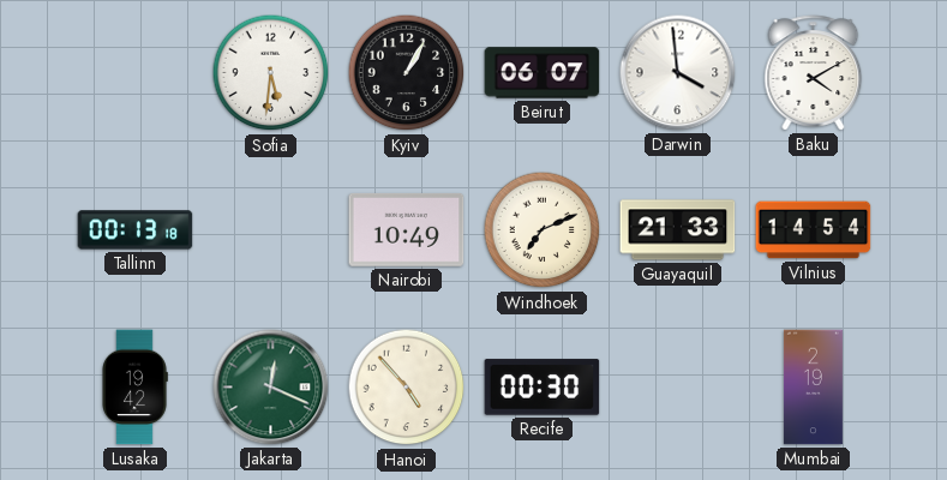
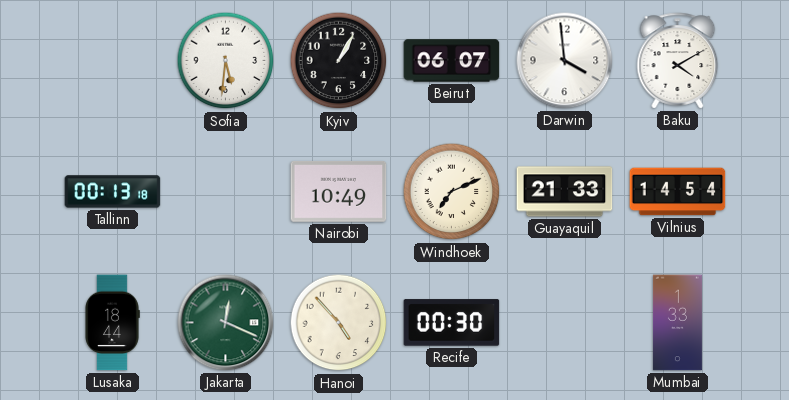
Lusaka: 19:42 -> 18:44
Mumbai: 2:19 -> 1:33
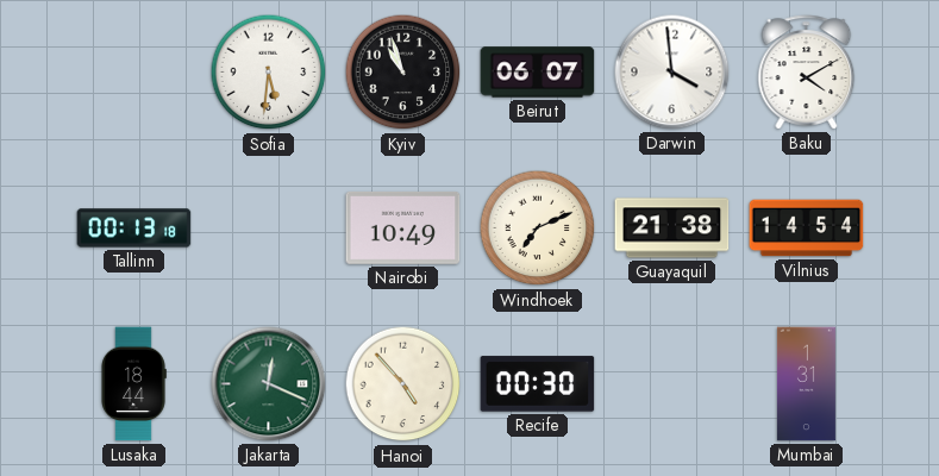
Kyiv: 1:05 -> 10:57
Guayaquil: 21:33 -> 21:38
Mumbai: 1:33 -> 1:31
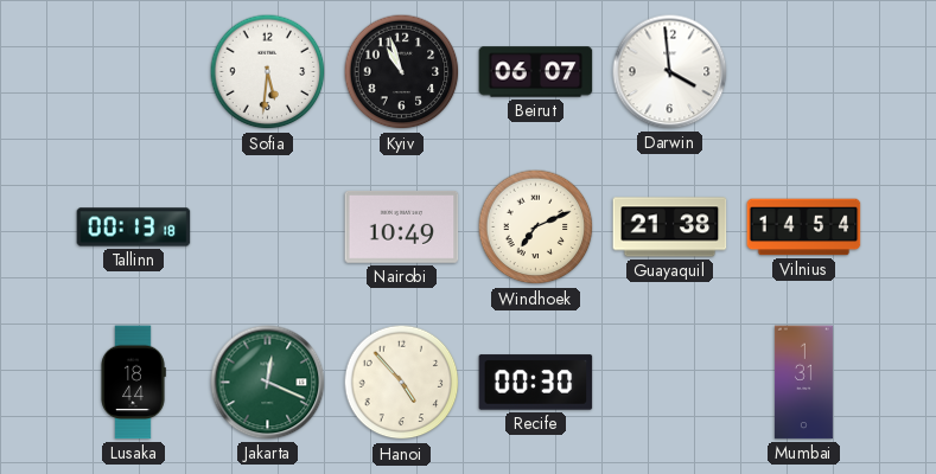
Baku: 4:10 -> none
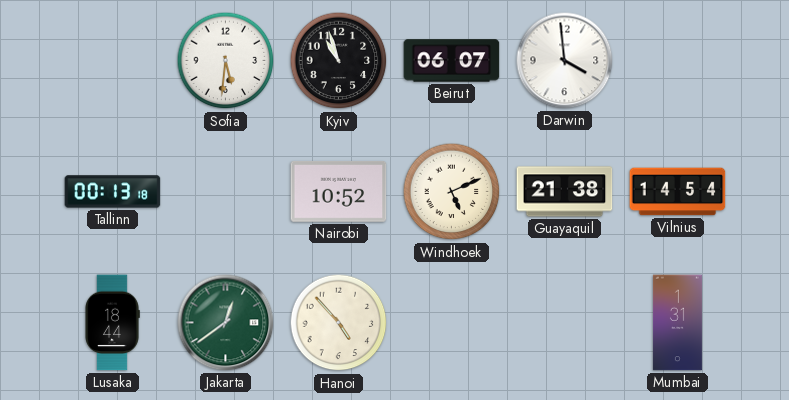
Nairobi: 10:49 -> 10:52
Windhoek: 7:11 -> 5:11
Jakarta: 12:19 -> 12:39
Recife: 00:30 -> none
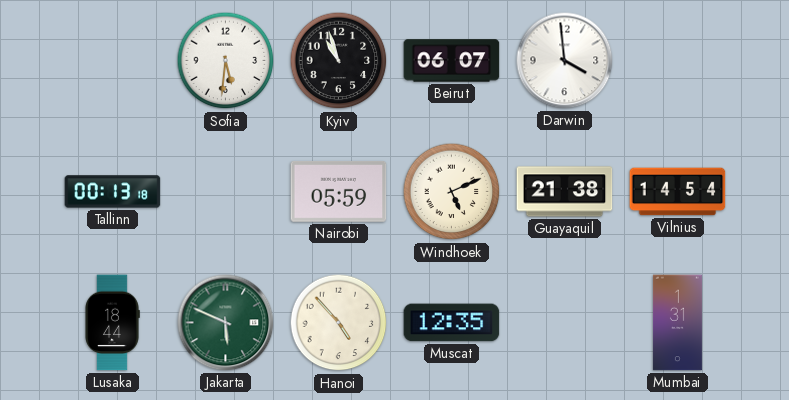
Nairobi: 10:52 -> 05:59
Jakarta: 12:39 -> 5:49
Muscat: none -> 12:35
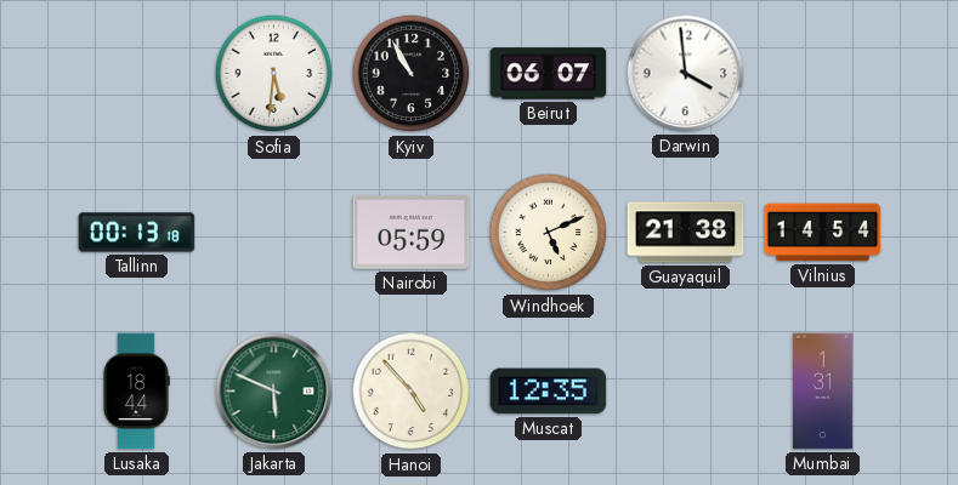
Kyiv: 10:57 -> 10:55
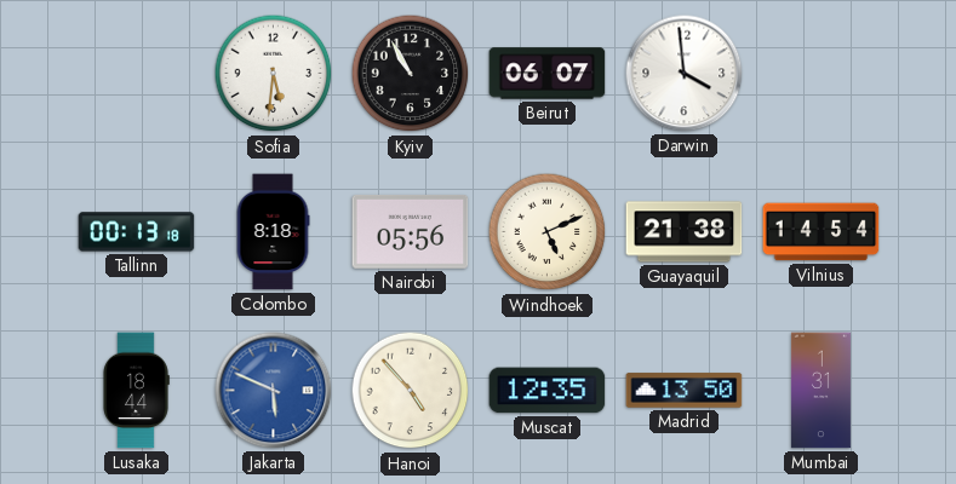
Colombo: none -> 8:18
Nairobi: 05:59 -> 05:56
Jakarta dial: green -> blue
Madrid: none -> 13:50
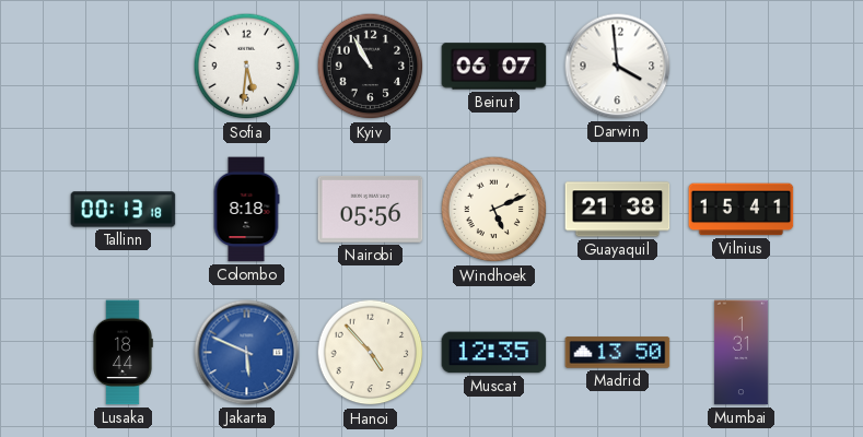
Vilnius: 14:54 -> 15:41
